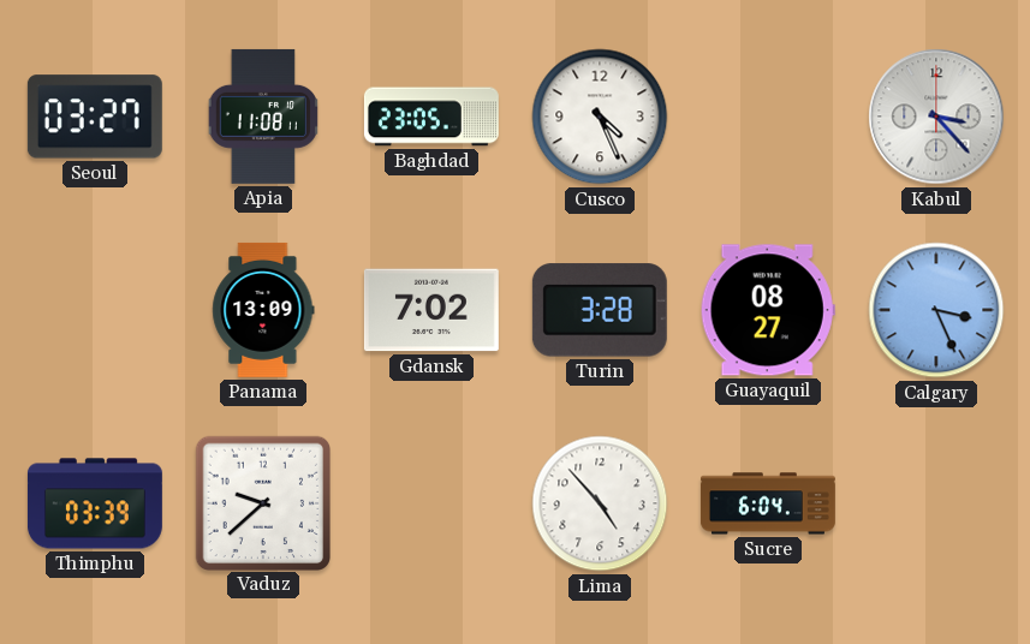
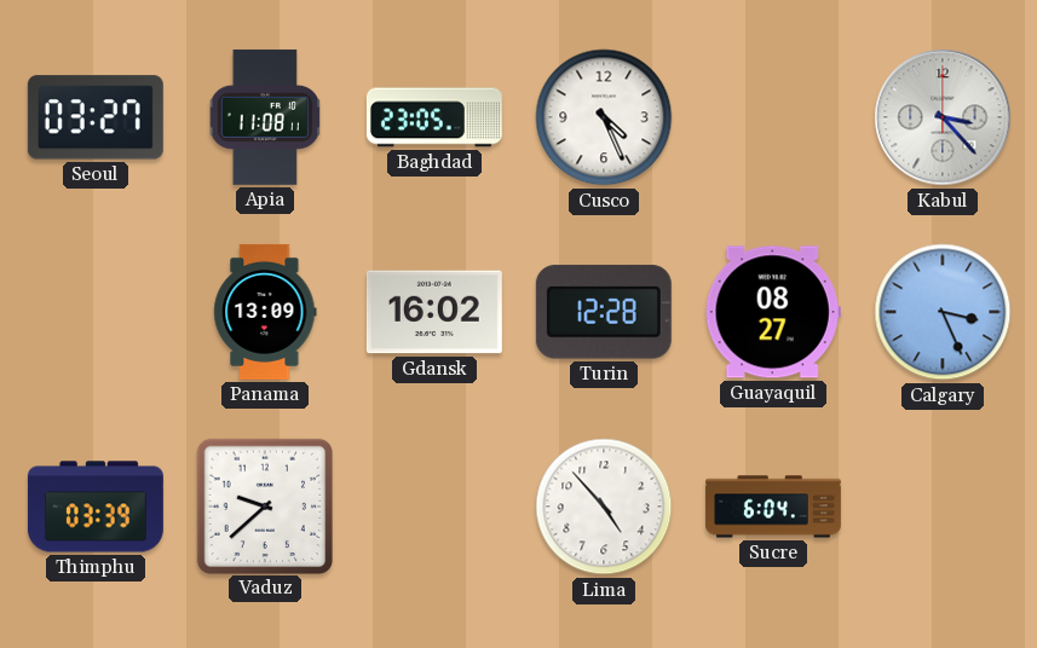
Gdansk: 7:02 -> 16:02
Turin: 3:28 -> 12:28
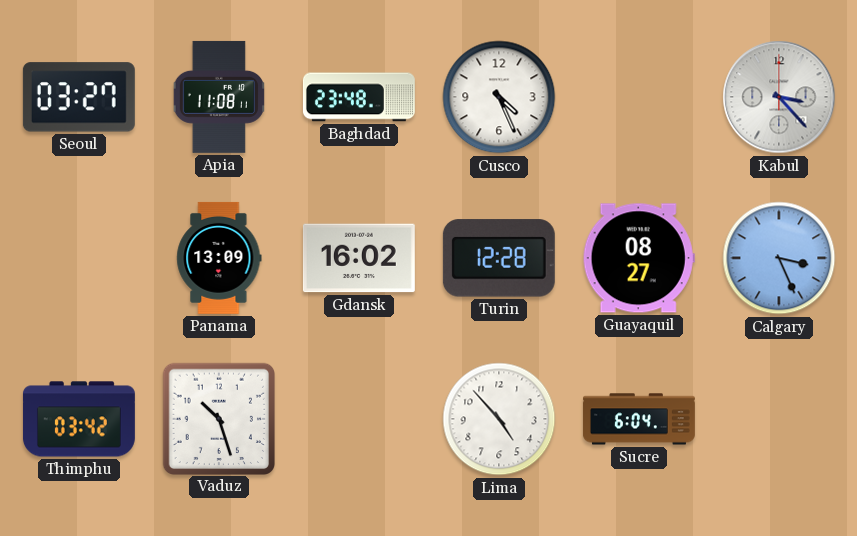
Baghdad: 23:05 -> 23:48
Thimphu: 03:39 -> 03:42
Vaduz: 9:38 -> 10:27
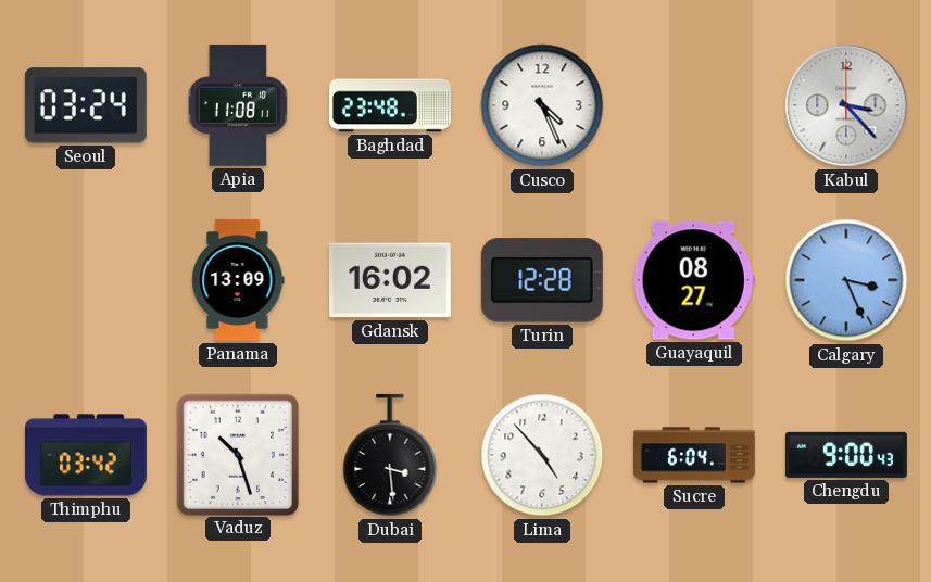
Seoul: 03:27 -> 03:24
Dubai: none -> 3:29
Chengdu: none -> 9:00
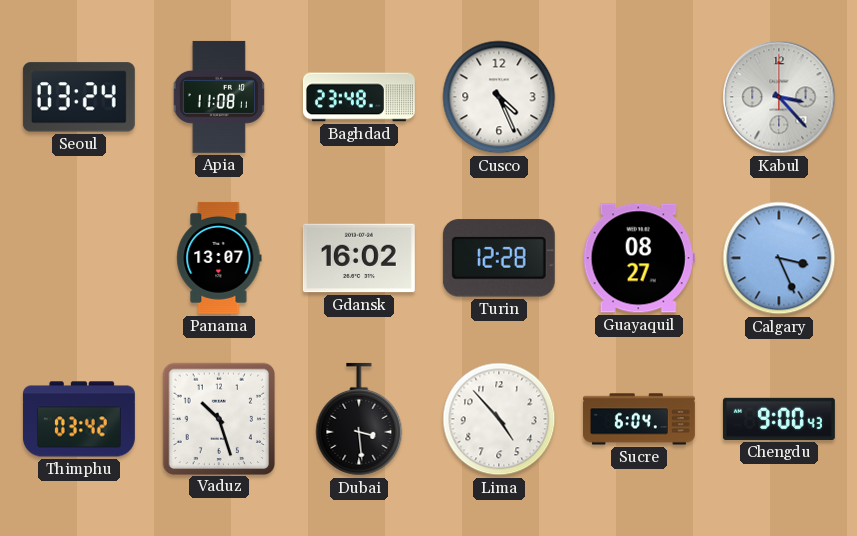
Panama: 13:09 -> 13:07
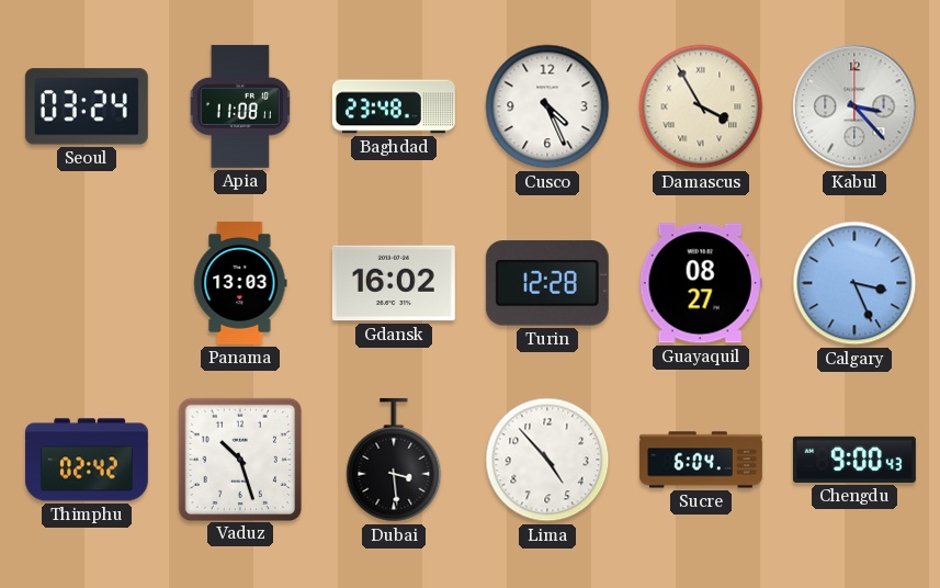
Damascus: none -> 3:55
Panama: 13:07 -> 13:03
Thimphu: 03:42 -> 02:42
